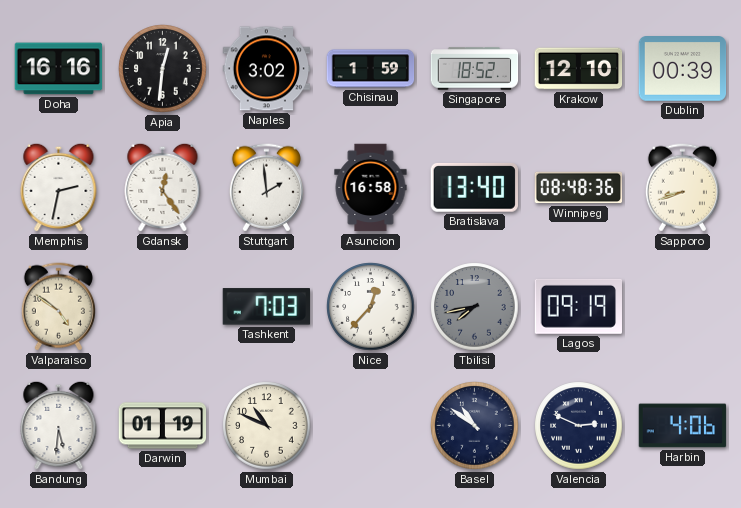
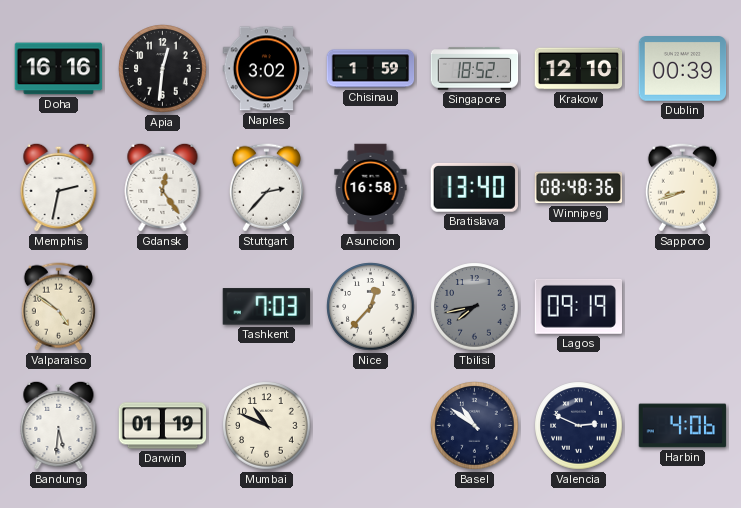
Stuttgart: 1:59 -> 2:37
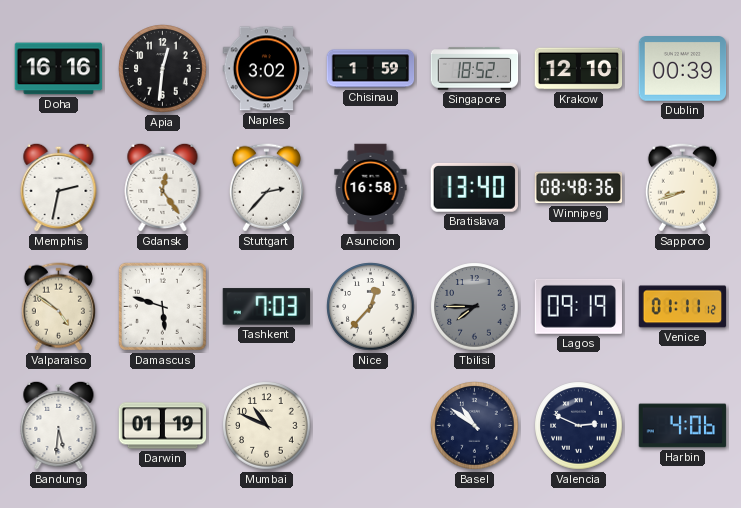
Damascus: none -> 5:48
Tbilisi: 7:43 -> 7:45
Venice: none -> 01:11
